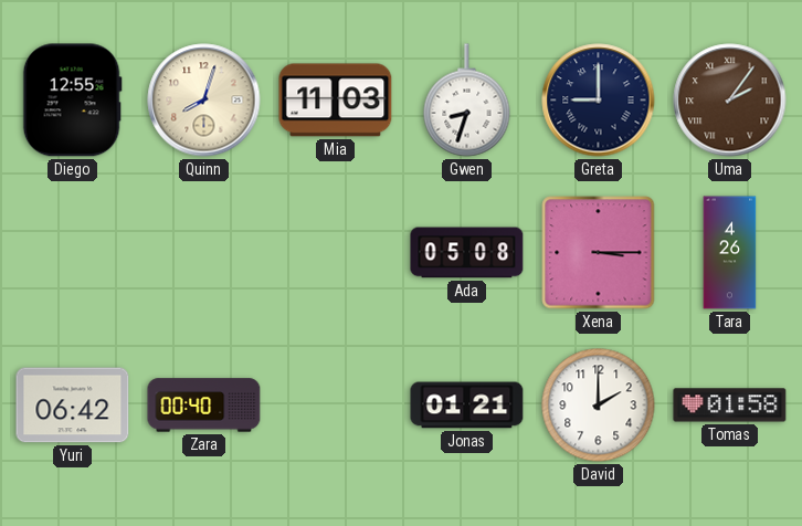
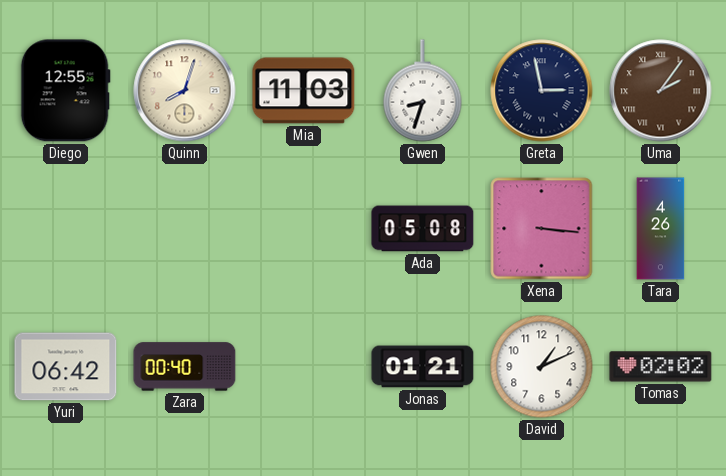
Greta: 9:00 -> 2:58
Xena: 3:15 -> 3:16
David: 2:00 -> 1:11
Tomas: 01:58 -> 02:02
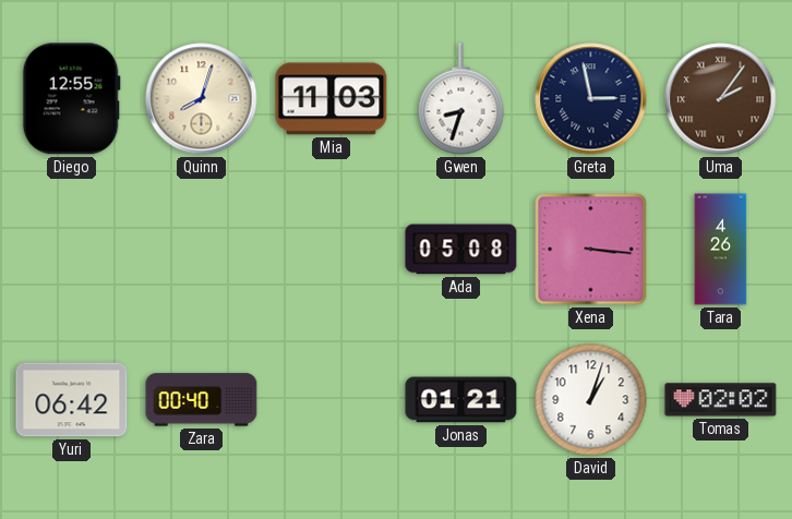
David: 1:11 -> 1:03
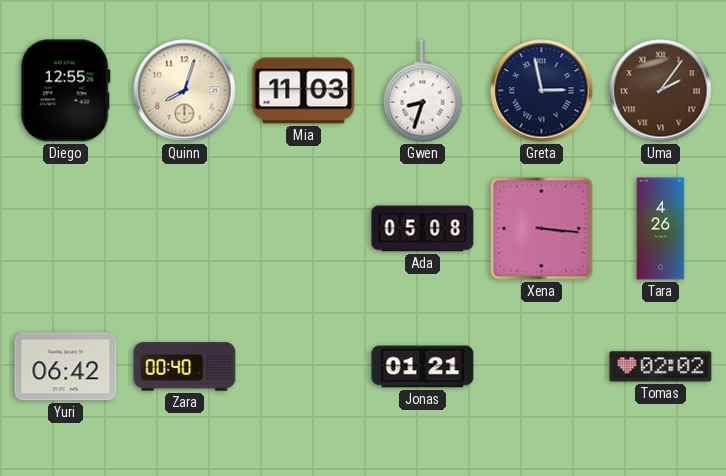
David: 1:03 -> none
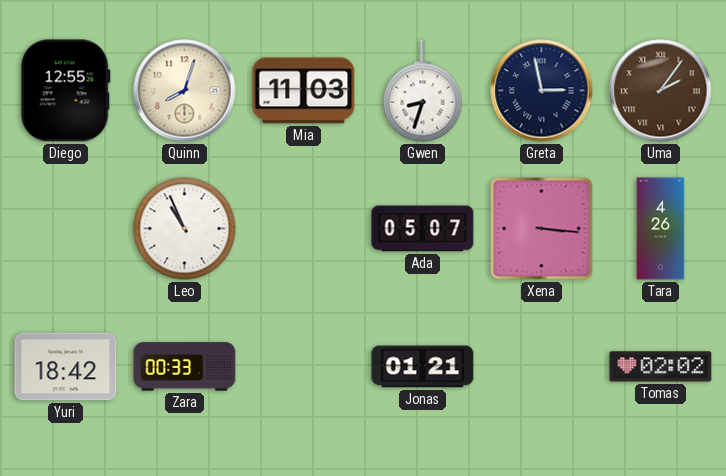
Leo: none -> 10:56
Ada: 05:08 -> 05:07
Yuri: 06:42 -> 18:42
Zara: 00:40 -> 00:33
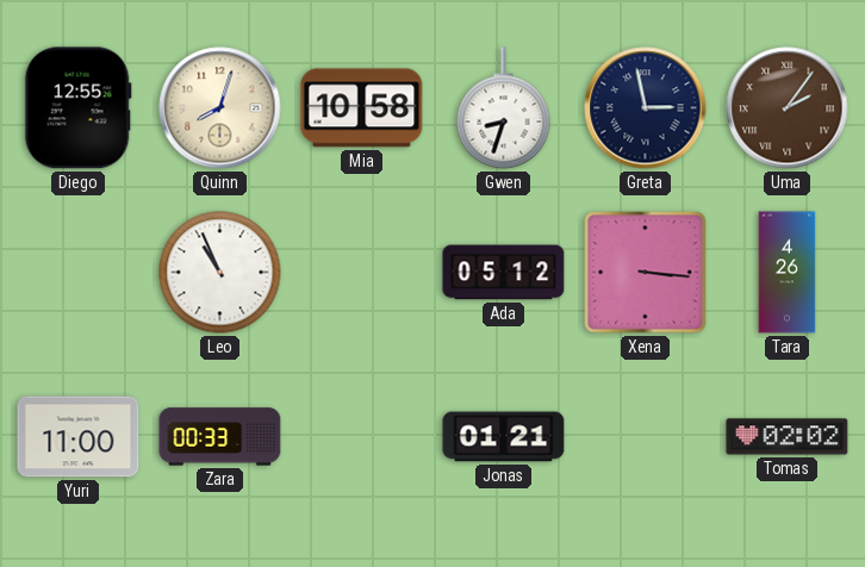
Mia: 11:03 -> 10:58
Ada: 05:07 -> 05:12
Yuri: 18:42 -> 11:00
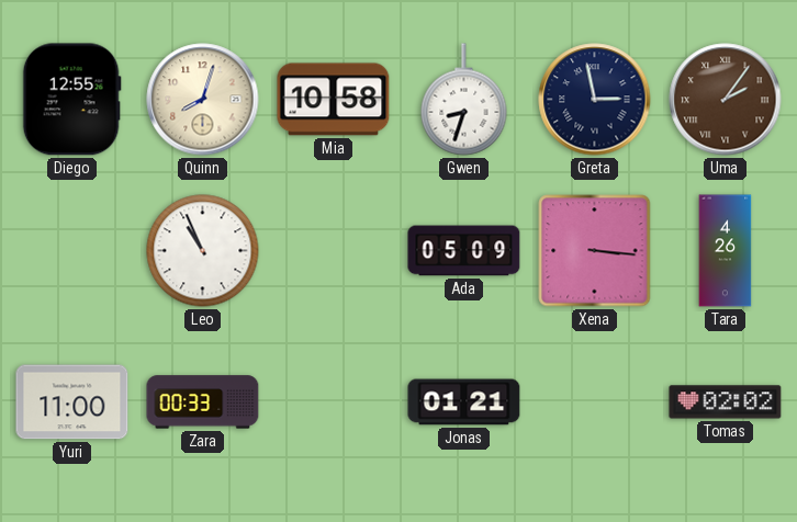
Ada: 05:12 -> 05:09
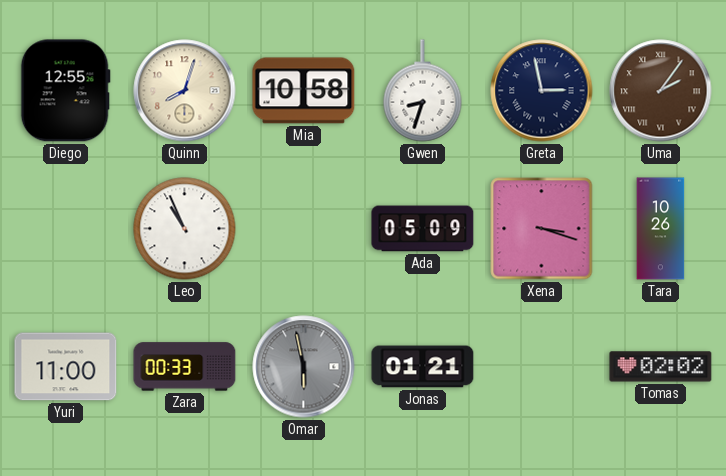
Xena: 3:16 -> 3:18
Tara: 4:26 -> 10:26
Omar: none -> 5:58
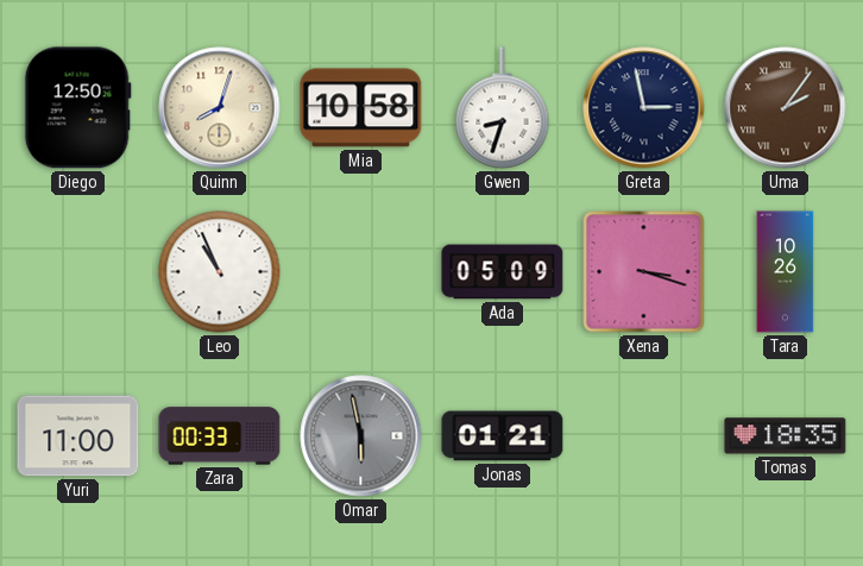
Diego: 12:55 -> 12:50
Tomas: 02:02 -> 18:35
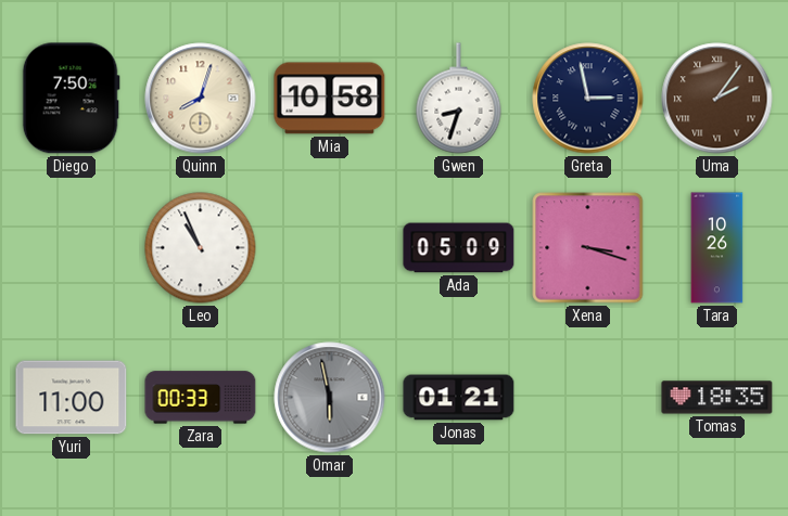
Diego: 12:50 -> 7:50
